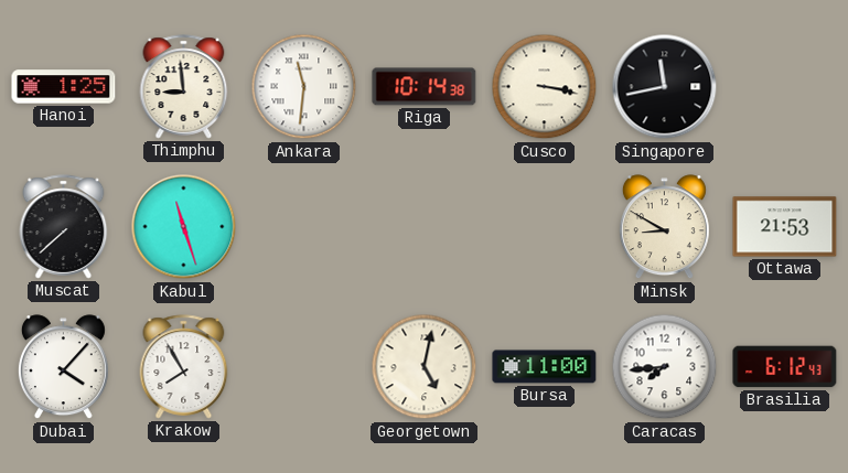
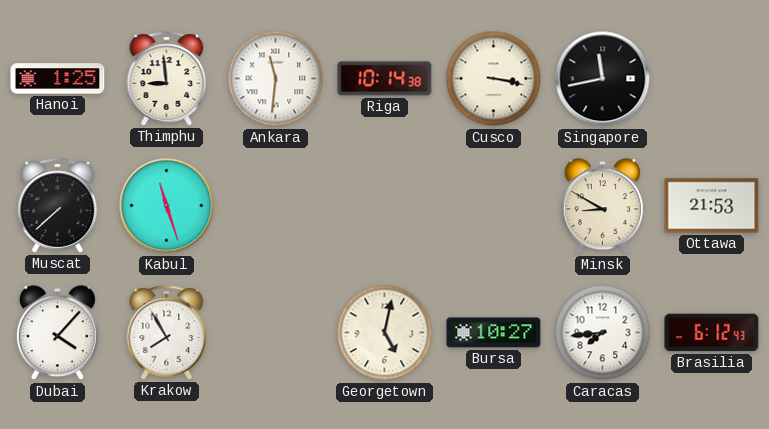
Bursa: 11:00 -> 10:27
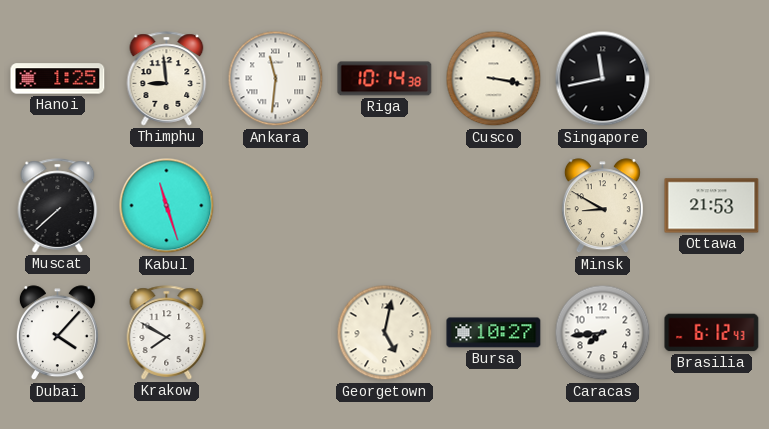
Krakow: 7:55 -> 7:50
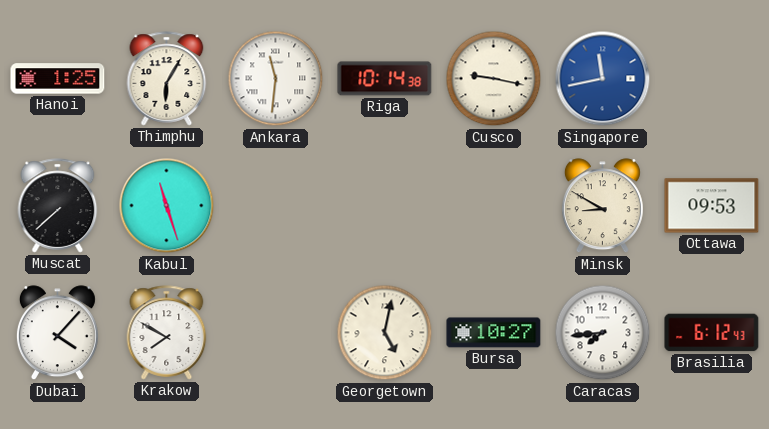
Thimphu: 8:59 -> 6:05
Cusco: 3:17 -> 9:17
Singapore dial: black -> blue
Ottawa: 21:53 -> 09:53
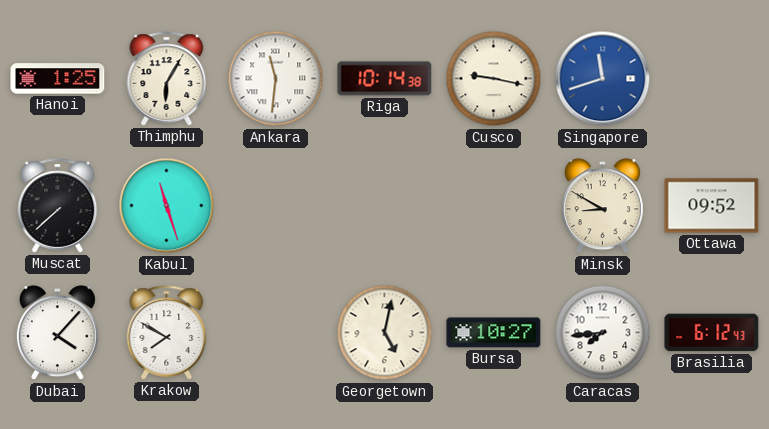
Singapore: 11:43 -> 11:42
Ottawa: 09:53 -> 09:52
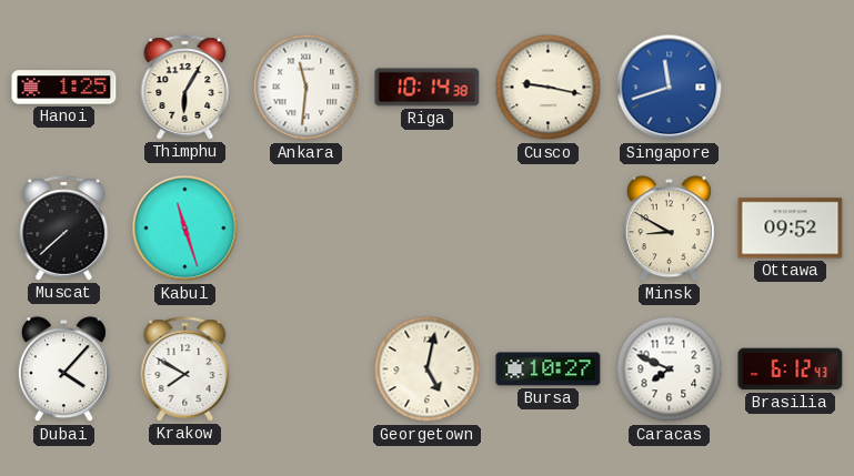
Caracas: 7:44 -> 7:49
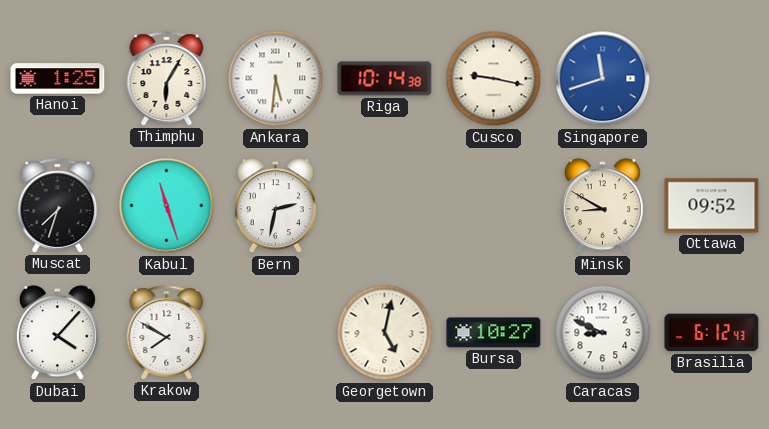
Ankara: 11:31 -> 5:31
Muscat: 7:38 -> 7:33
Bern: none -> 2:32
Caracas: 7:49 -> 8:49
